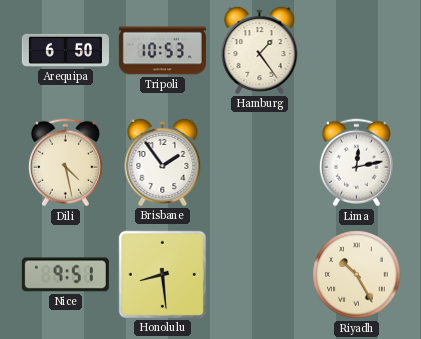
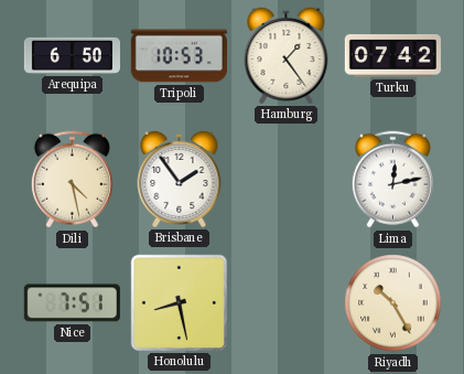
Turku: none -> 07:42
Nice: 9:51 -> 7:51
Honolulu: 8:29 -> 8:28
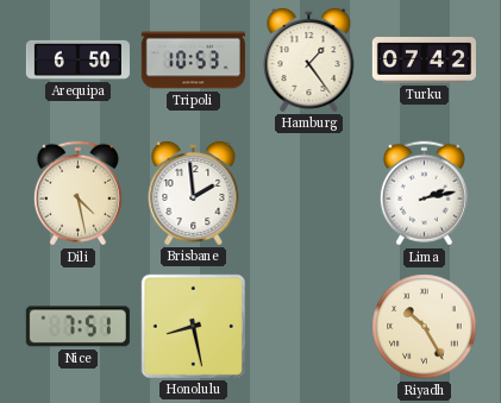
Brisbane: 1:54 -> 1:59
Lima: 12:13 -> 2:13
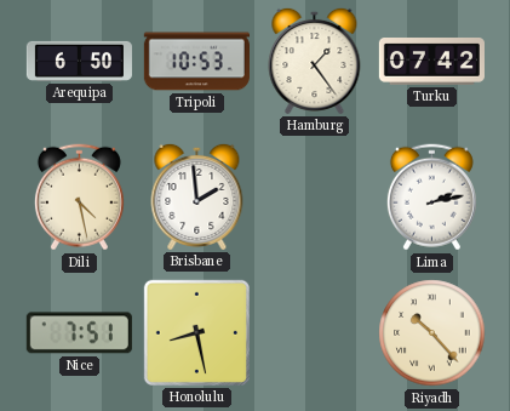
Riyadh: 10:25 -> 10:23
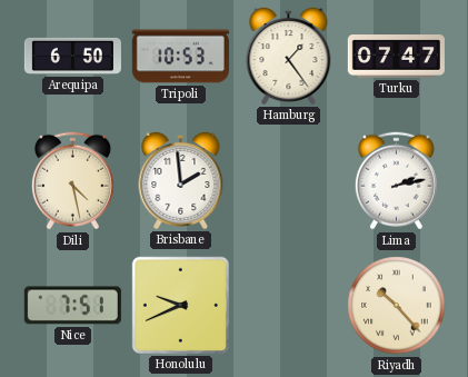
Turku: 07:42 -> 07:47
Honolulu: 8:28 -> 9:41
